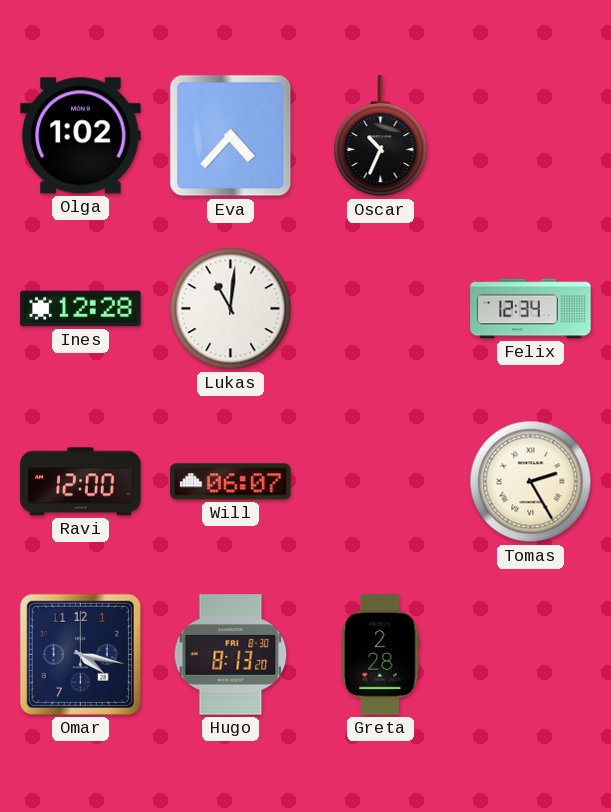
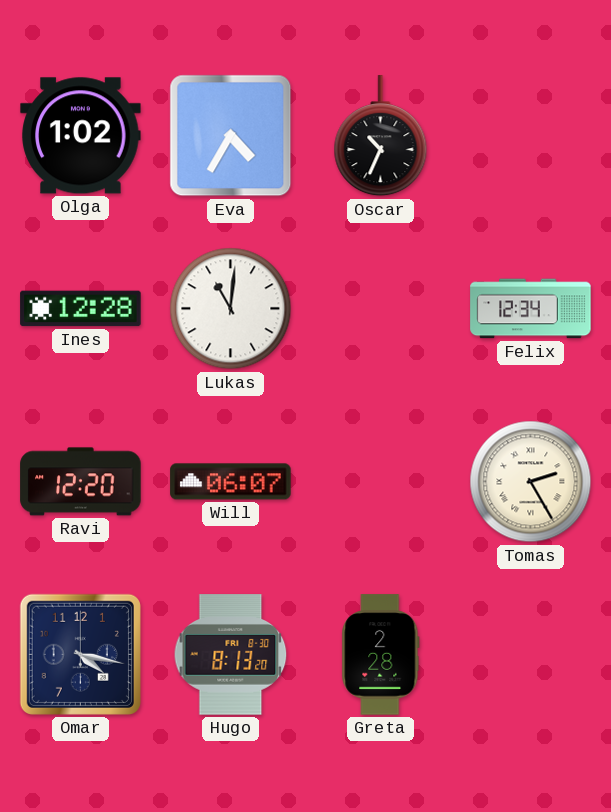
Eva: 4:37 -> 4:35
Ravi: 12:00 -> 12:20
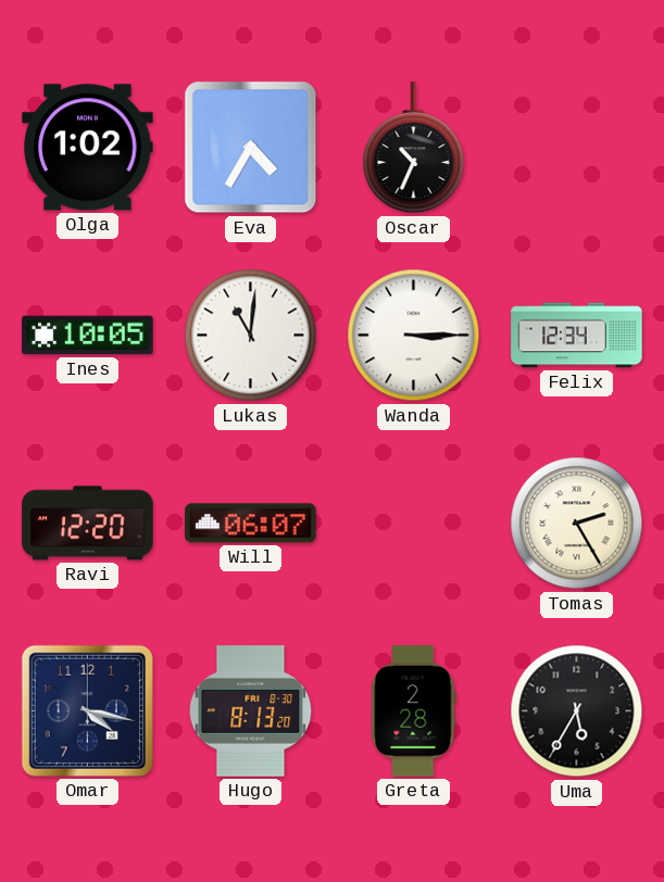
Ines: 12:28 -> 10:05
Wanda: none -> 3:15
Uma: none -> 5:35
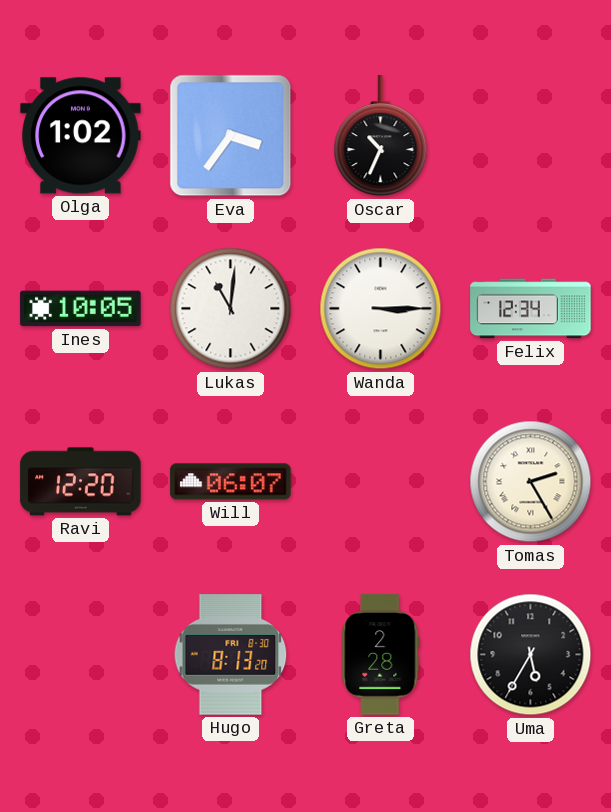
Eva: 4:35 -> 3:36
Omar: 4:17 -> none
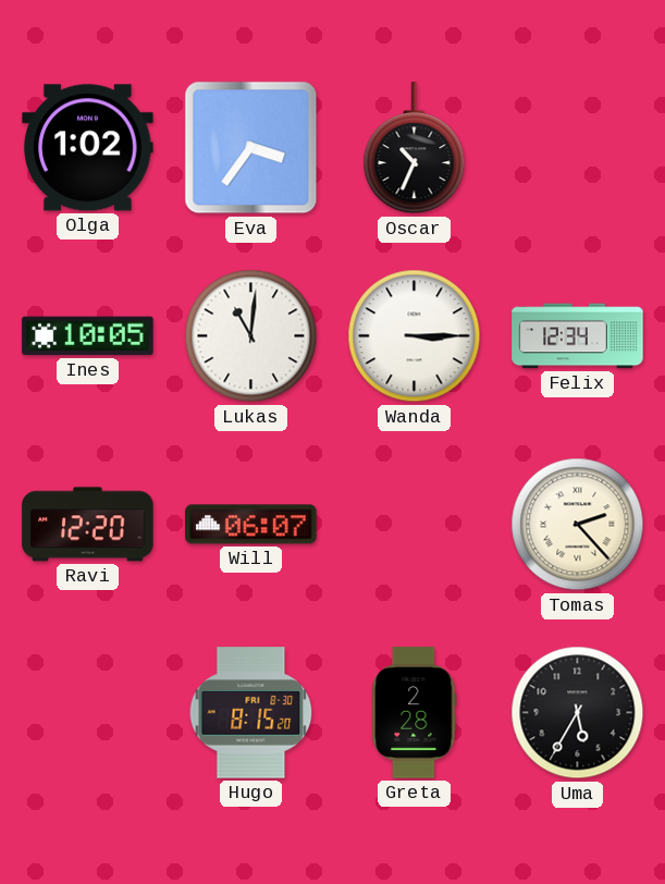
Tomas: 2:25 -> 2:23
Hugo: 8:13 -> 8:15
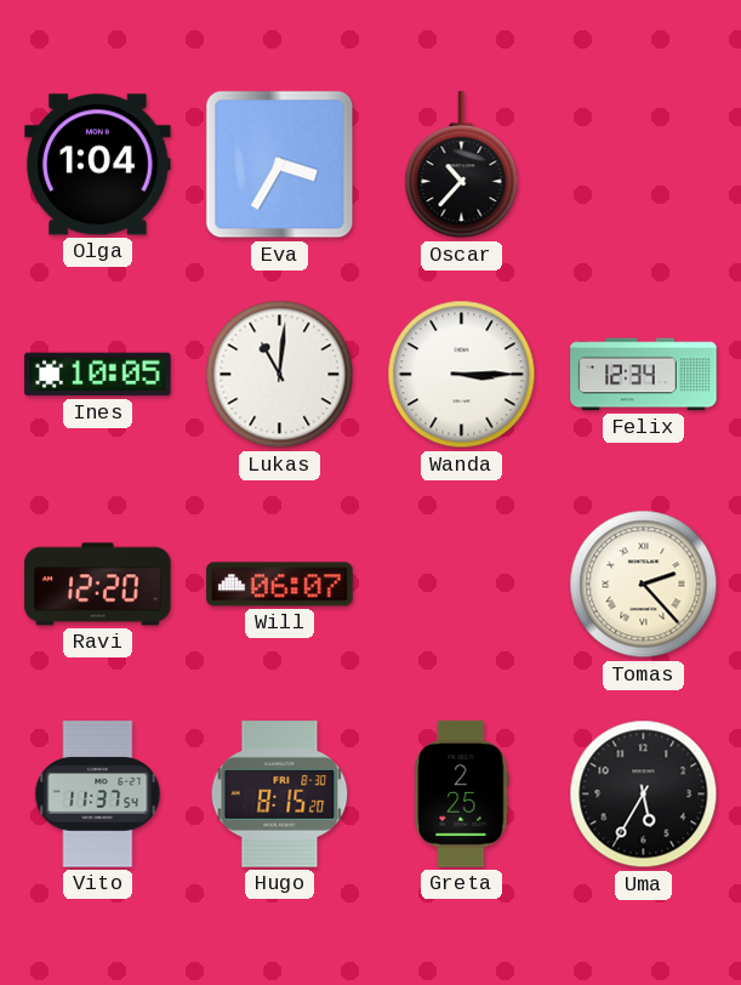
Olga: 1:02 -> 1:04
Eva: 3:36 -> 3:35
Oscar: 10:34 -> 10:37
Vito: none -> 11:37
Greta: 2:28 -> 2:25
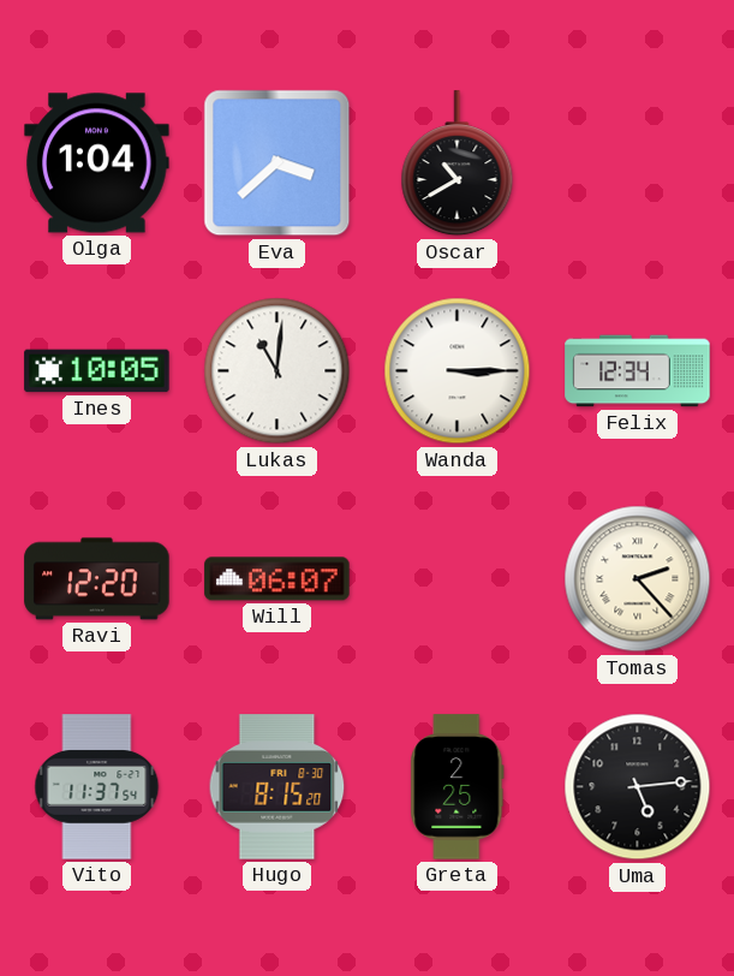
Eva: 3:35 -> 3:38
Oscar: 10:37 -> 10:40
Uma: 5:35 -> 5:14
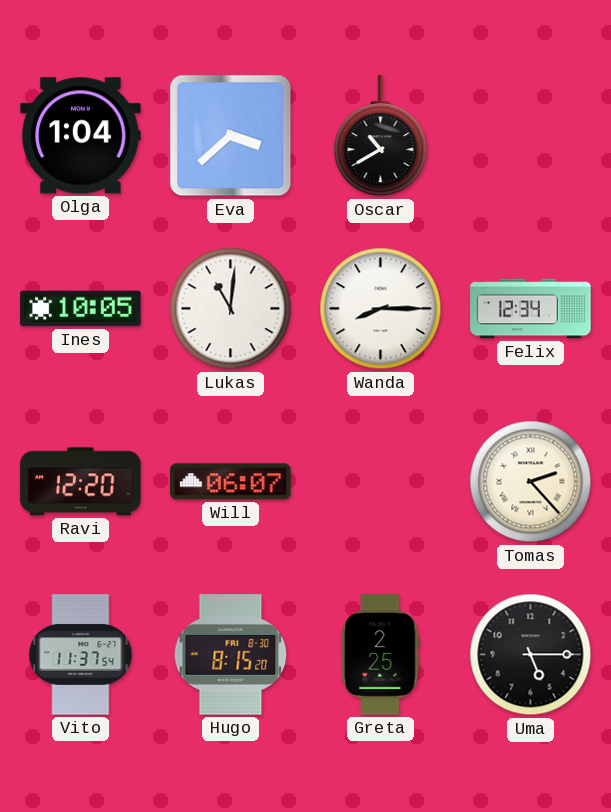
Wanda: 3:15 -> 8:15
Uma: 5:14 -> 5:15
